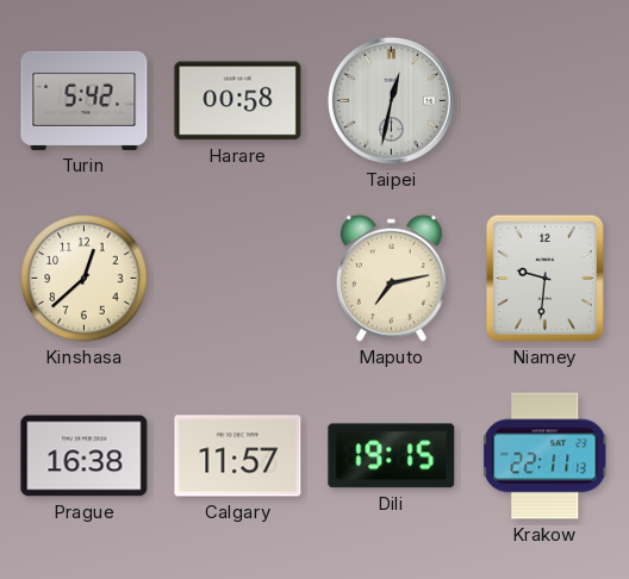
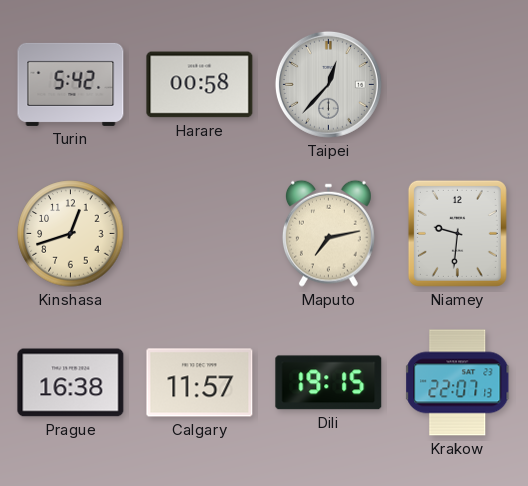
Taipei: 12:32 -> 12:37
Kinshasa: 12:38 -> 12:42
Krakow: 22:11 -> 22:07
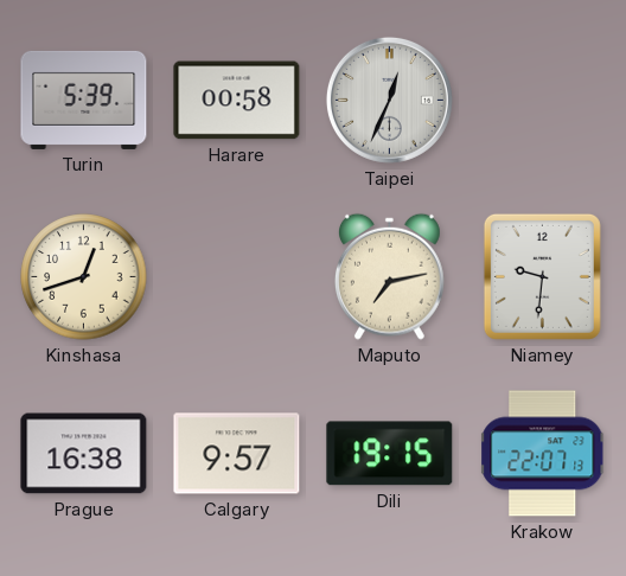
Turin: 5:42 -> 5:39
Taipei: 12:37 -> 12:34
Calgary: 11:57 -> 9:57
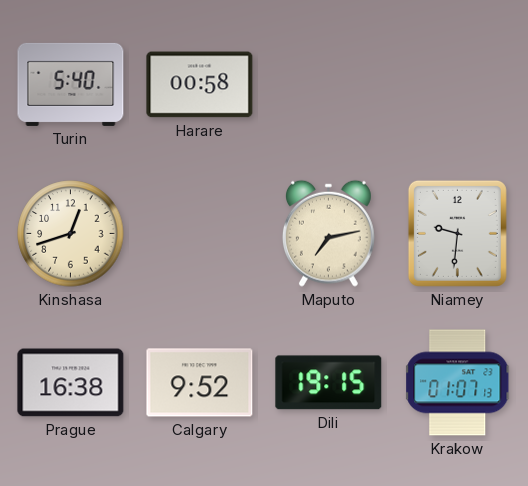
Turin: 5:39 -> 5:40
Taipei: 12:34 -> none
Calgary: 9:57 -> 9:52
Krakow: 22:07 -> 01:07
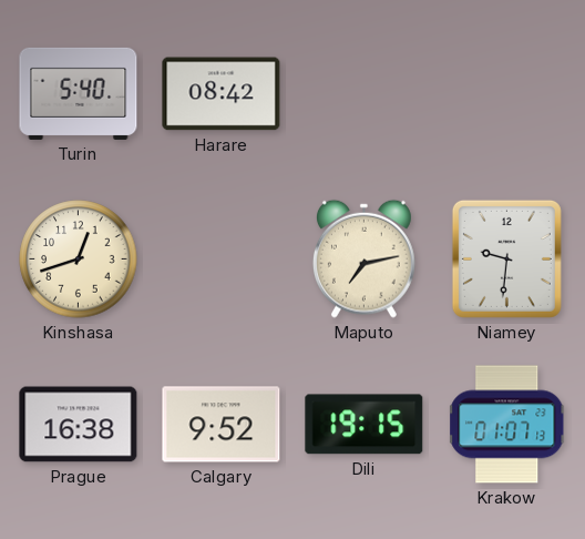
Harare: 00:58 -> 08:42
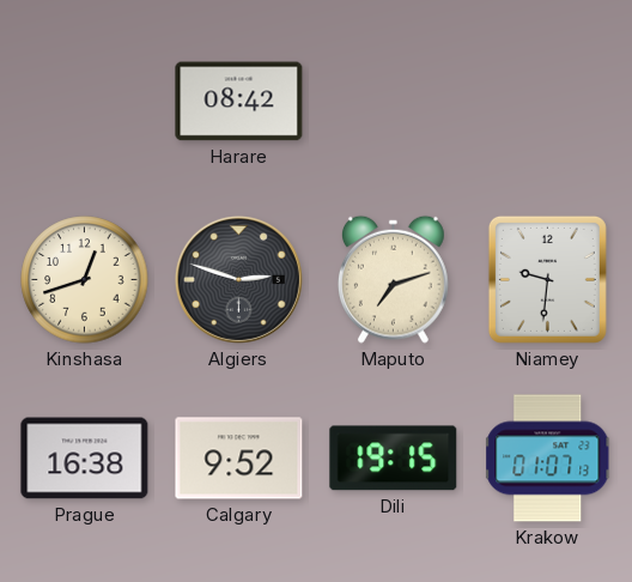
Turin: 5:40 -> none
Algiers: none -> 2:48
Maputo: 7:13 -> 7:12
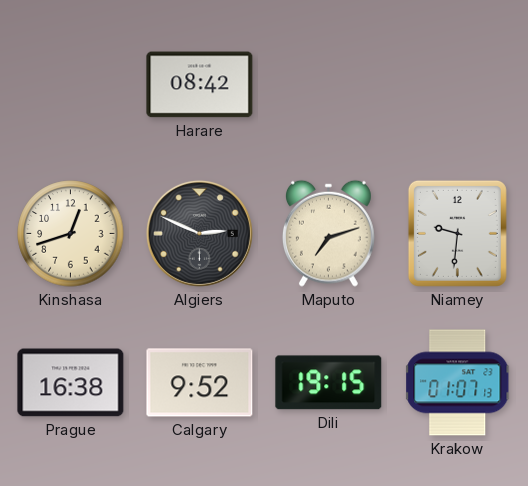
Algiers: 2:48 -> 2:49
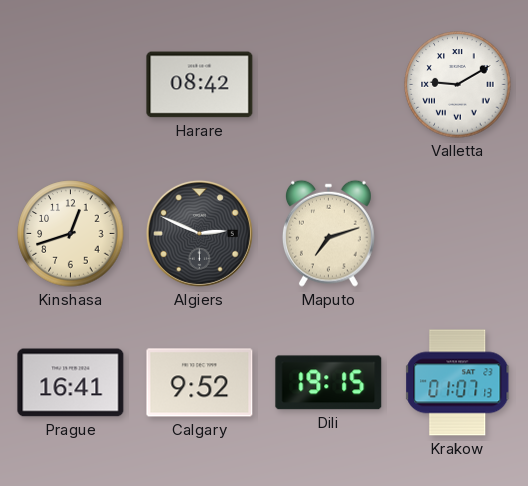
Valletta: none -> 9:10
Niamey: 9:31 -> none
Prague: 16:38 -> 16:41
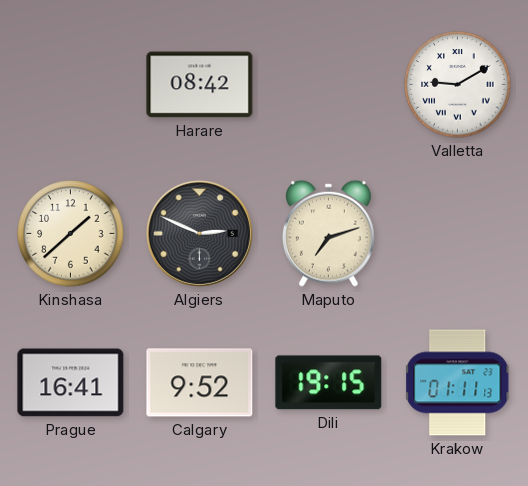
Kinshasa: 12:42 -> 1:38
Krakow: 01:07 -> 01:11
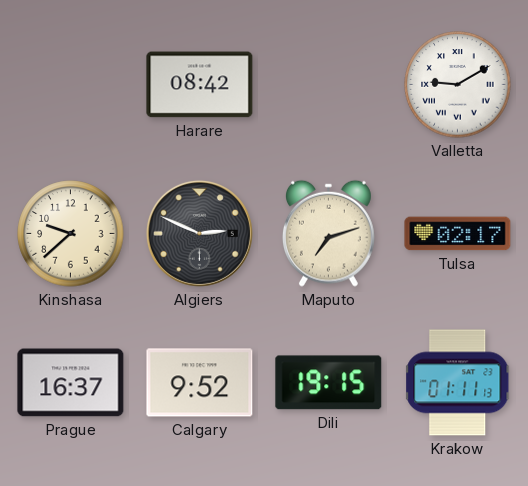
Kinshasa: 1:38 -> 9:38
Tulsa: none -> 02:17
Prague: 16:41 -> 16:37
